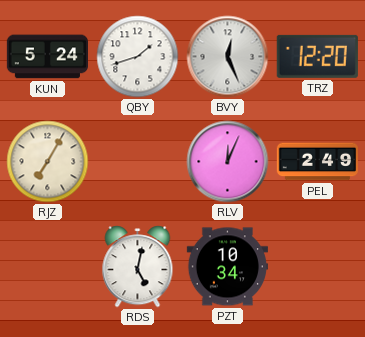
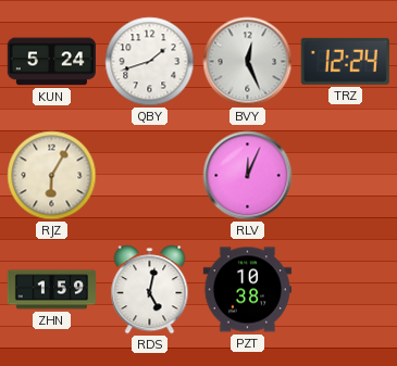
TRZ: 12:20 -> 12:24
RJZ: 7:05 -> 6:05
PEL: 2:49 -> none
ZHN: none -> 1:59
PZT: 10:34 -> 10:38
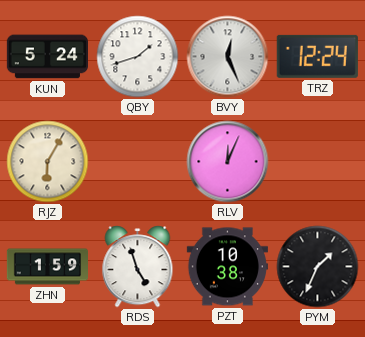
RDS: 5:02 -> 4:57
PYM: none -> 1:34
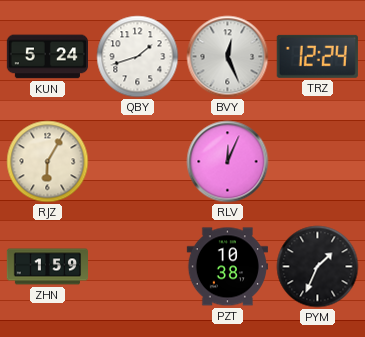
RDS: 4:57 -> none
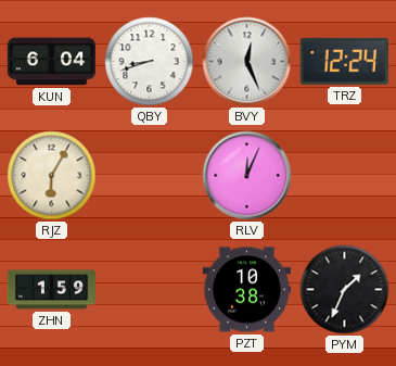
KUN: 5:24 -> 6:04
QBY: 1:42 -> 8:42
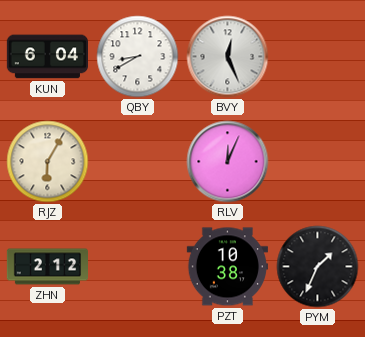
QBY: 8:42 -> 8:40
TRZ: 12:24 -> none
ZHN: 1:59 -> 2:12
